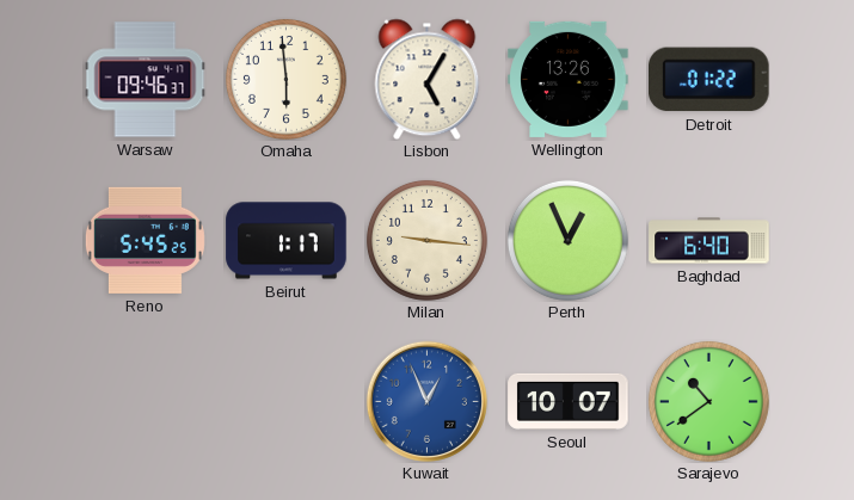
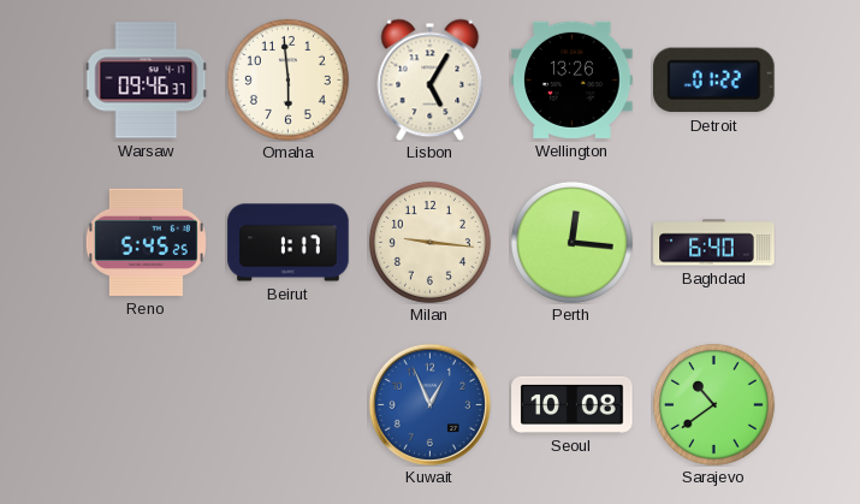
Perth: 12:56 -> 12:16
Seoul: 10:07 -> 10:08
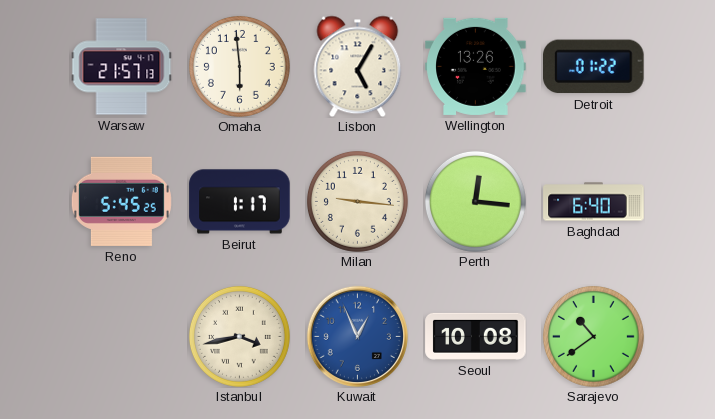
Warsaw: 09:46 -> 21:57
Istanbul: none -> 3:43
